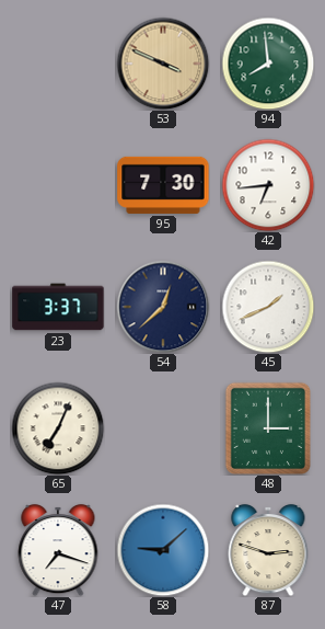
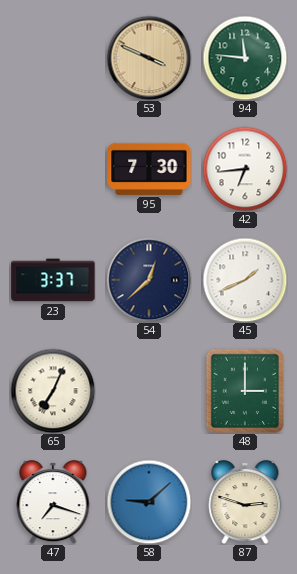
94: 7:59 -> 11:46
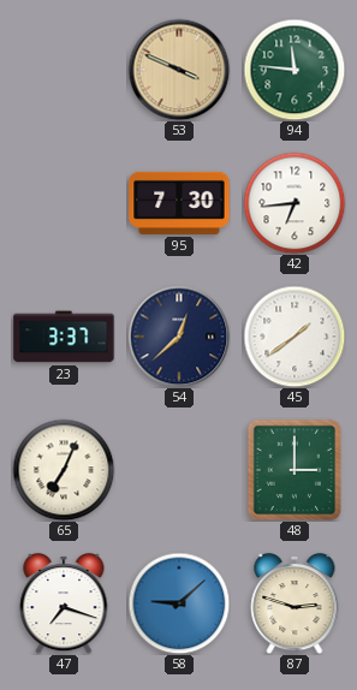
45: 1:41 -> 1:39
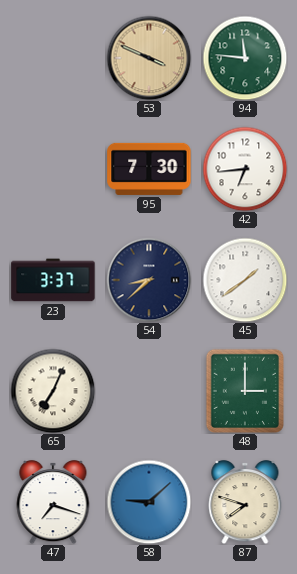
54: 12:38 -> 8:38
87: 2:48 -> 7:48
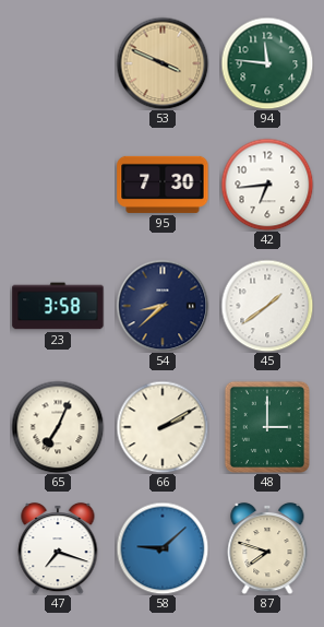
23: 3:37 -> 3:58
66: none -> 2:10
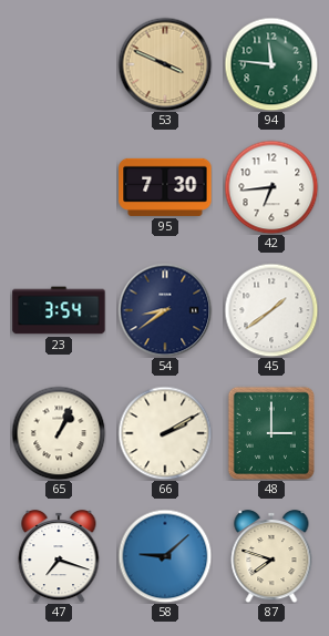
23: 3:58 -> 3:54
54: 8:38 -> 8:39
65: 7:04 -> 1:04
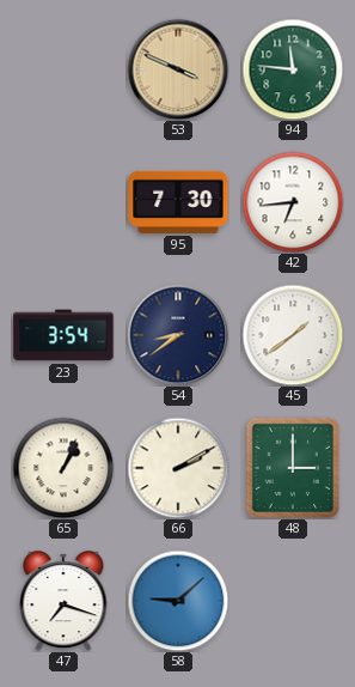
87: 7:48 -> none
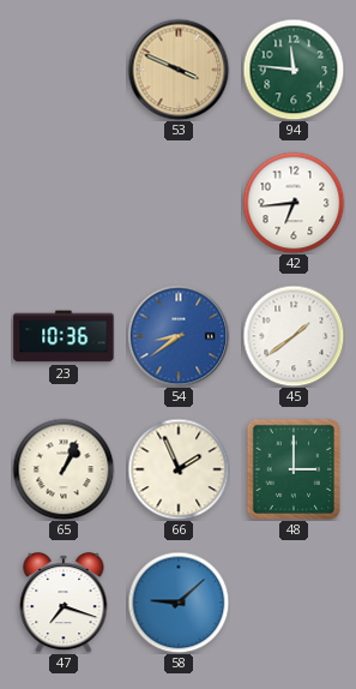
95: 7:30 -> none
23: 3:54 -> 10:36
54 dial: navy -> blue
66: 2:10 -> 1:56
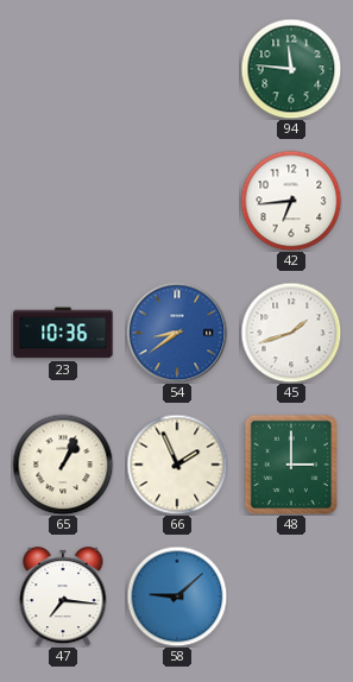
53: 3:49 -> none
45: 1:39 -> 1:42
47: 7:18 -> 7:16
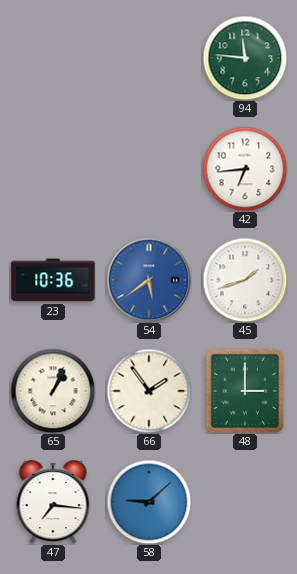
54: 8:39 -> 5:39
66: 1:56 -> 1:54
